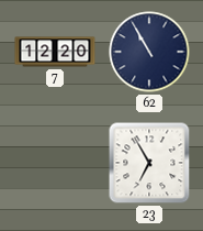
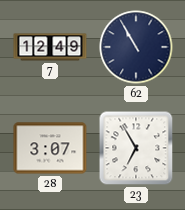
7: 12:20 -> 12:49
28: none -> 3:07
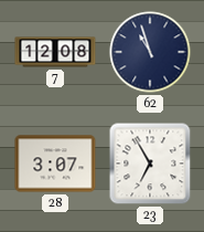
7: 12:49 -> 12:08
62: 10:55 -> 10:57
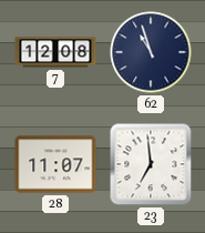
28: 3:07 -> 11:07
23: 6:55 -> 6:59
